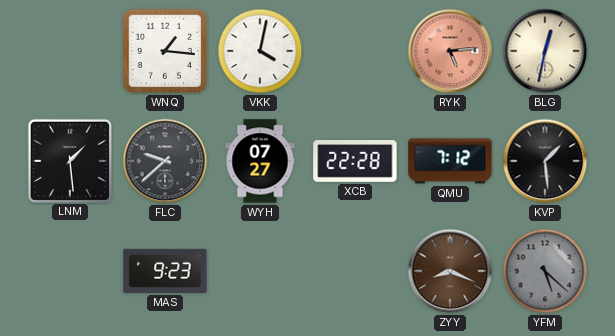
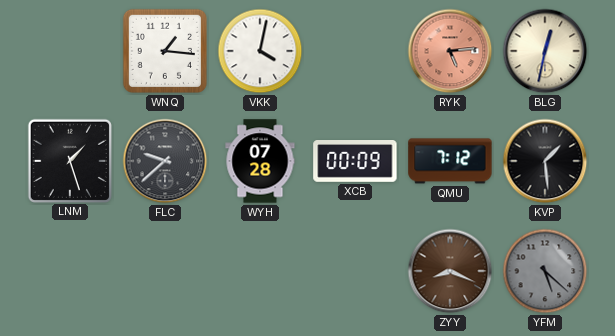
LNM: 1:29 -> 1:27
WYH: 07:27 -> 07:28
XCB: 22:28 -> 00:09
MAS: 9:23 -> none
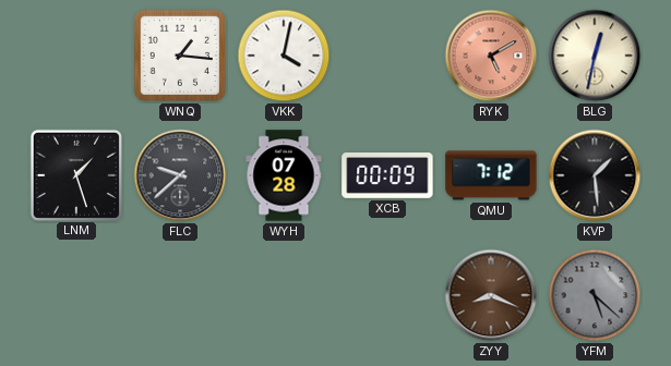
RYK: 5:14 -> 5:10
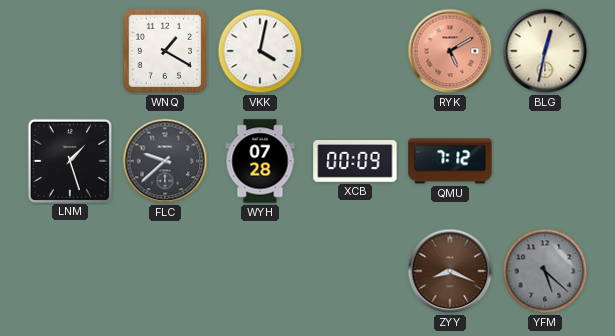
WNQ: 1:16 -> 1:20
KVP: 1:29 -> none
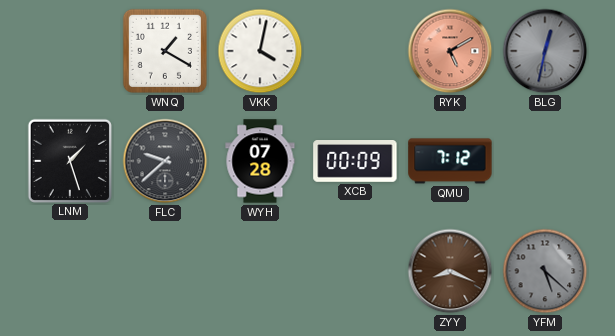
BLG dial: cream -> grey
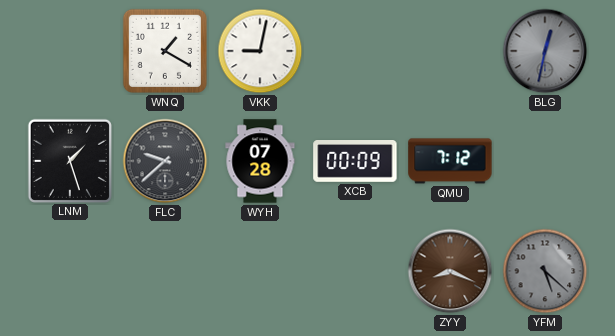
VKK: 4:02 -> 9:02
RYK: 5:10 -> none
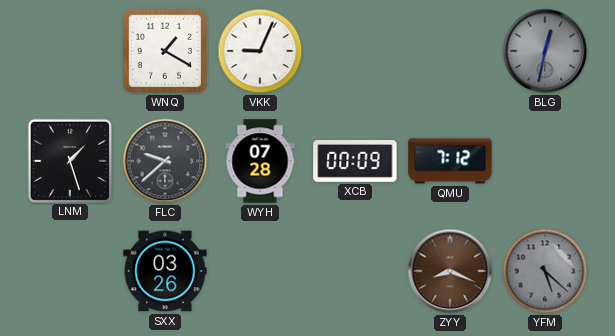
VKK: 9:02 -> 9:04
SXX: none -> 03:26
